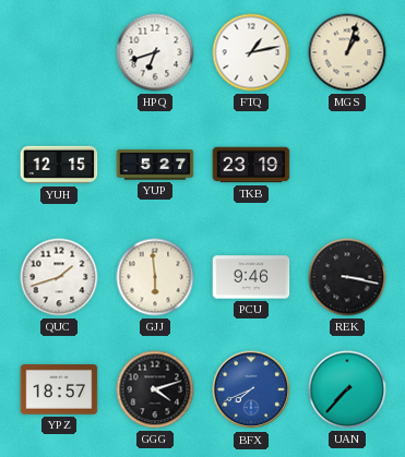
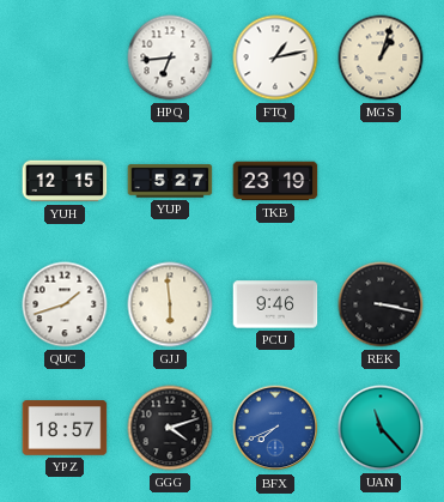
HPQ: 6:42 -> 6:44
UAN: 7:37 -> 11:23
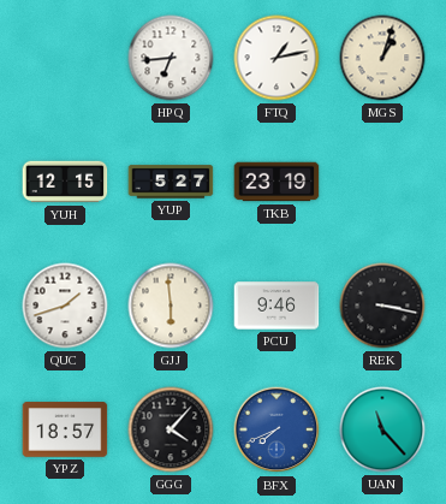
GGG: 4:12 -> 4:07
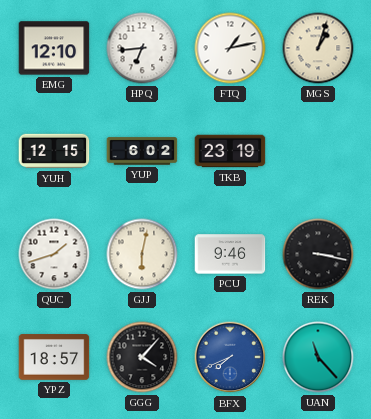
EMG: none -> 12:10
YUP: 5:27 -> 6:02
GJJ: 5:59 -> 6:02
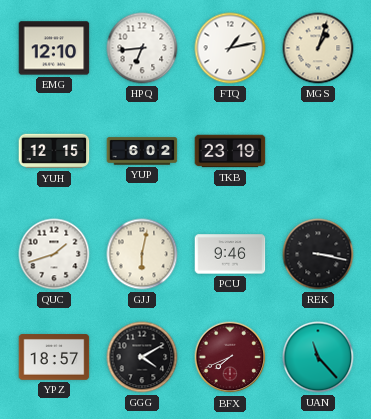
GGG: 4:07 -> 4:10
BFX dial: blue -> burgundy
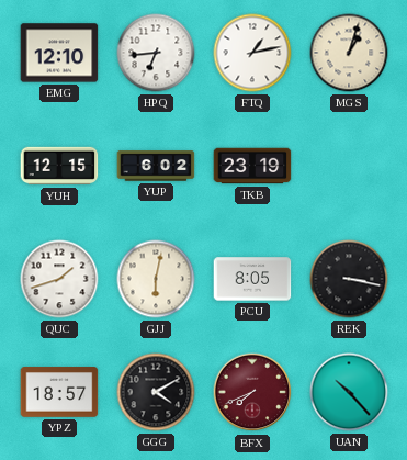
PCU: 9:46 -> 8:05
UAN: 11:23 -> 10:23
